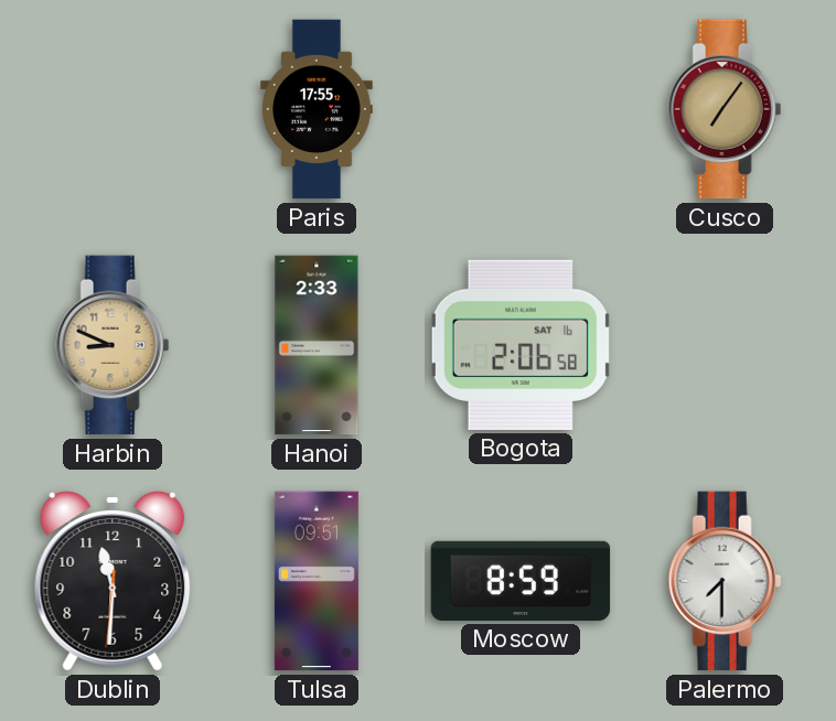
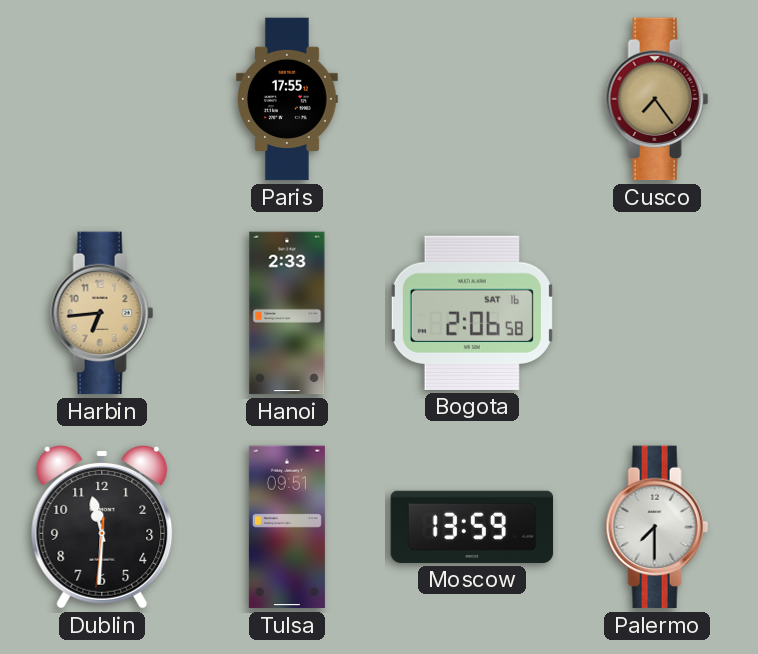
Cusco: 7:06 -> 7:24
Harbin: 8:49 -> 6:44
Moscow: 8:59 -> 13:59
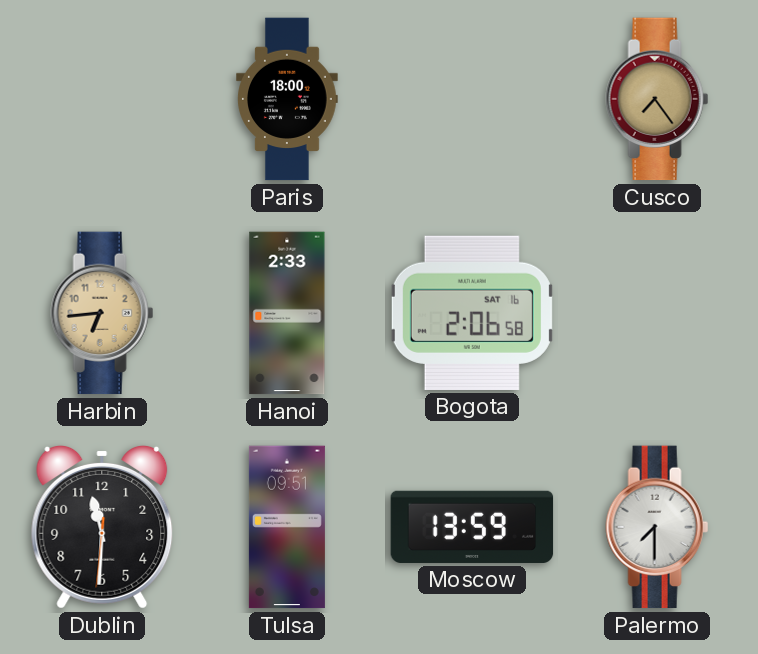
Paris: 17:55 -> 18:00
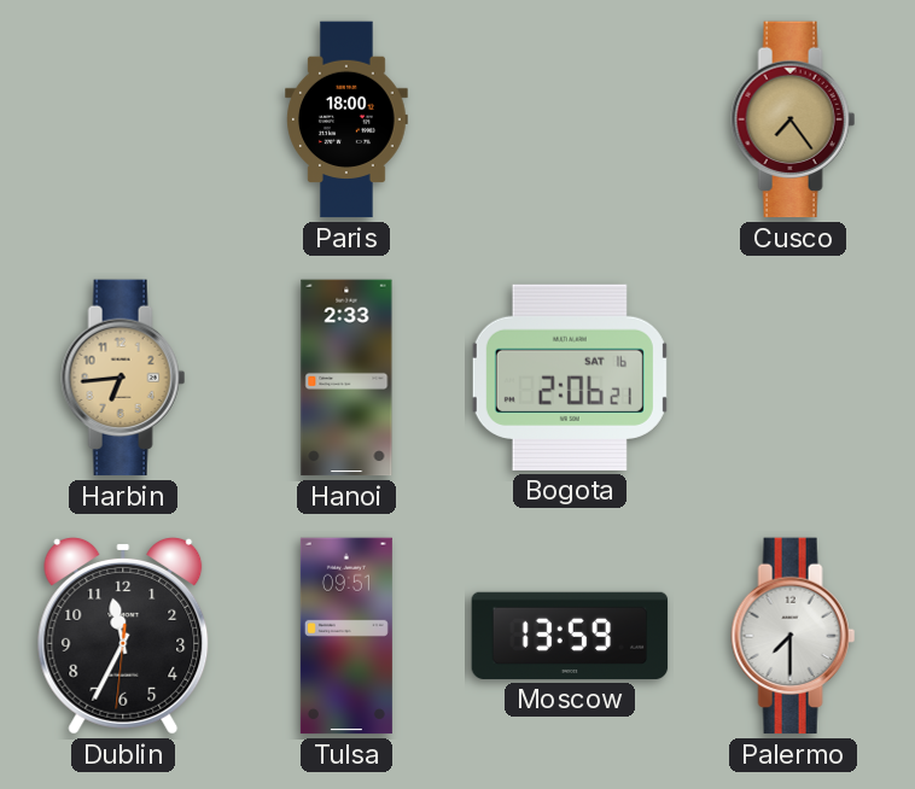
Bogota: 2:06:58 -> 2:06:21
Dublin: 11:30 -> 11:34
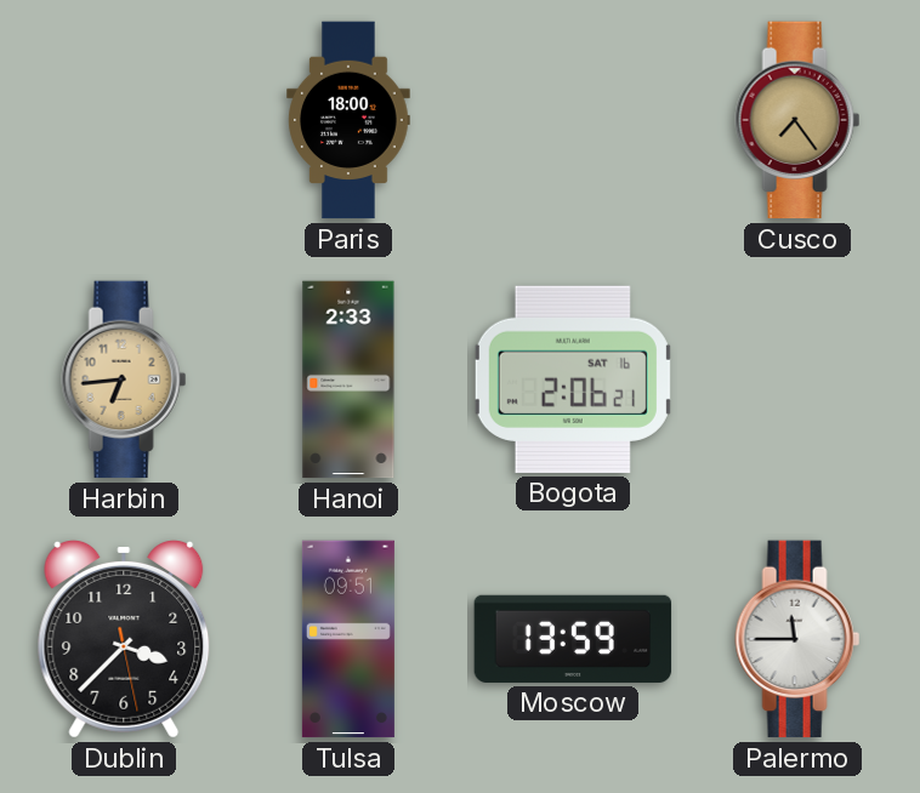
Dublin: 11:34 -> 3:37
Palermo: 7:30 -> 11:45
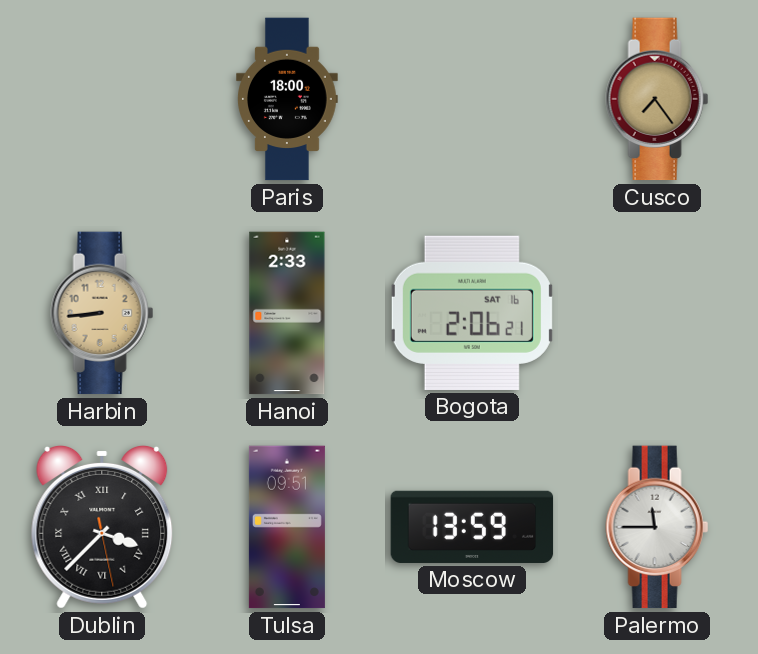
Harbin: 6:44 -> 8:44
Dublin numerals: Arabic -> Roman
